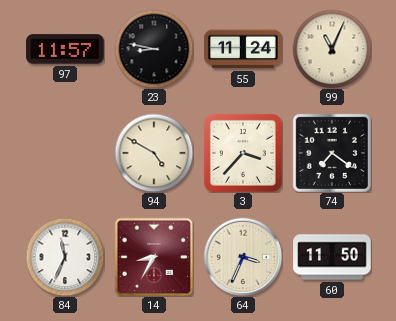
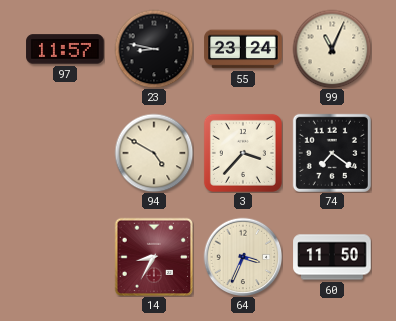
55: 11:24 -> 23:24
84: 11:34 -> none
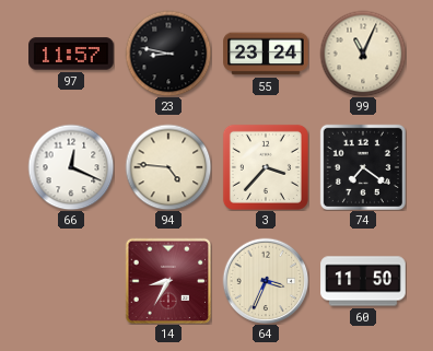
66: none -> 12:19
94: 4:50 -> 4:46
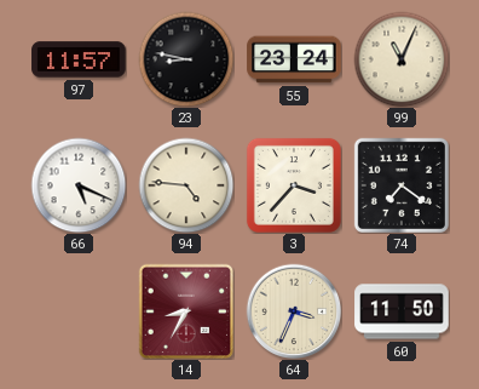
66: 12:19 -> 5:19
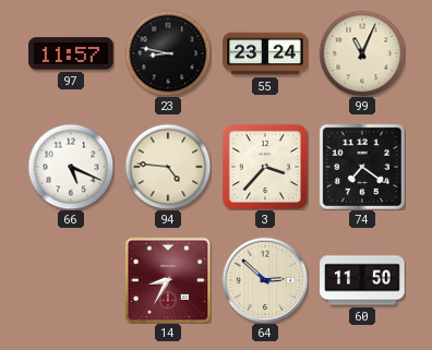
64: 3:34 -> 2:52
